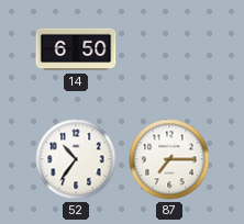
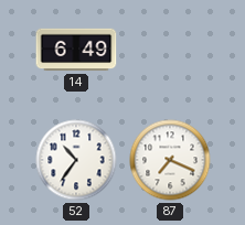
14: 6:50 -> 6:49
87: 7:15 -> 7:19
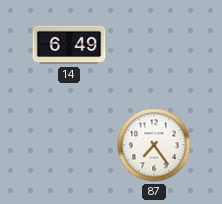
52: 10:36 -> none
87: 7:19 -> 7:24
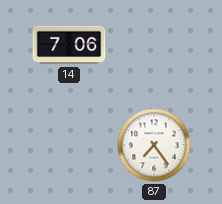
14: 6:49 -> 7:06
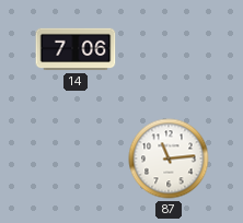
87: 7:24 -> 11:14
